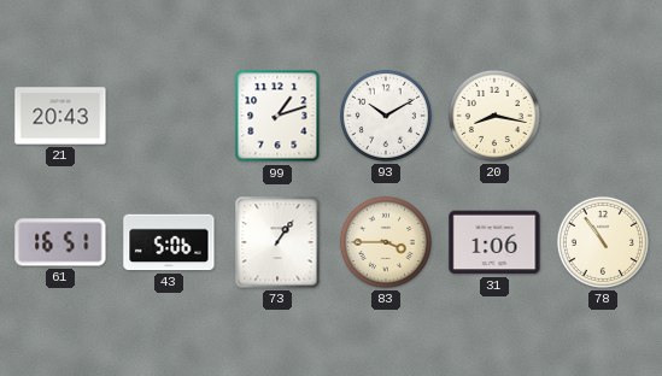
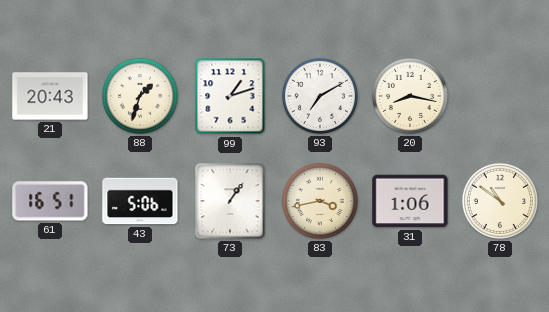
88: none -> 1:33
93: 10:10 -> 7:10
83: 3:45 -> 3:43
78: 10:54 -> 10:51
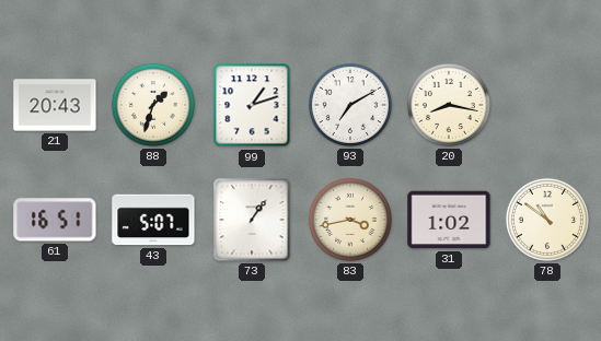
43: 5:06 -> 5:07
31: 1:06 -> 1:02
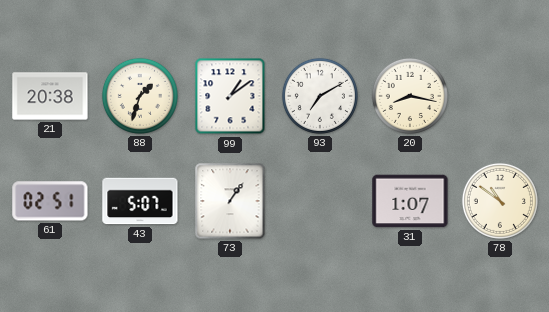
21: 20:43 -> 20:38
99: 1:12 -> 1:09
61: 16:51 -> 02:51
83: 3:43 -> none
31: 1:02 -> 1:07
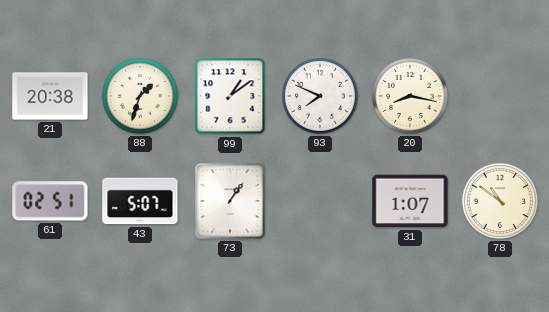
93: 7:10 -> 7:49
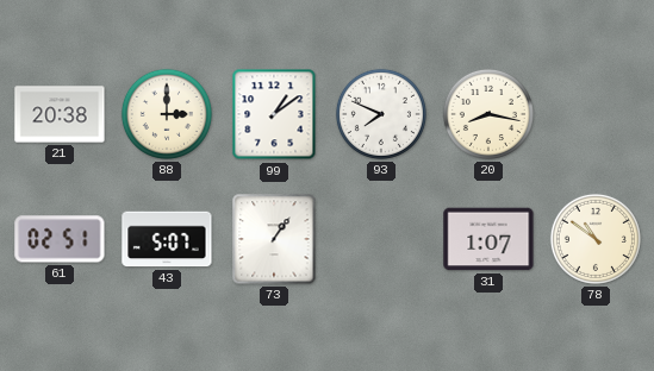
88: 1:33 -> 3:00
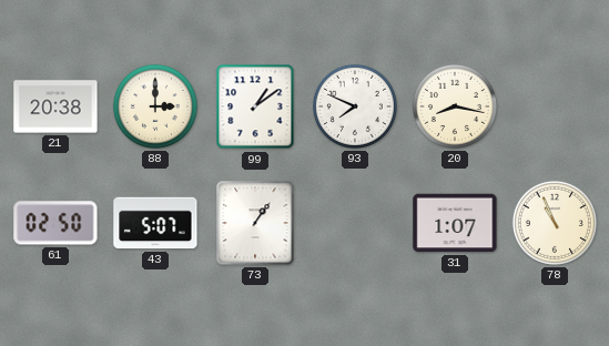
61: 02:51 -> 02:50
78: 10:51 -> 10:56
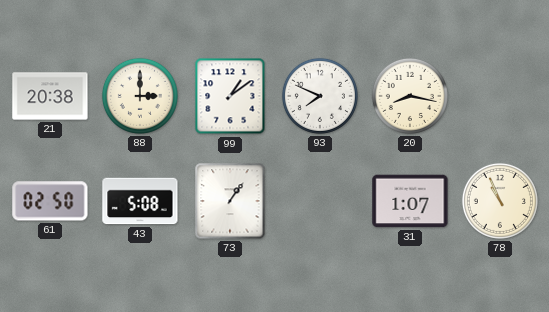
43: 5:07 -> 5:08
